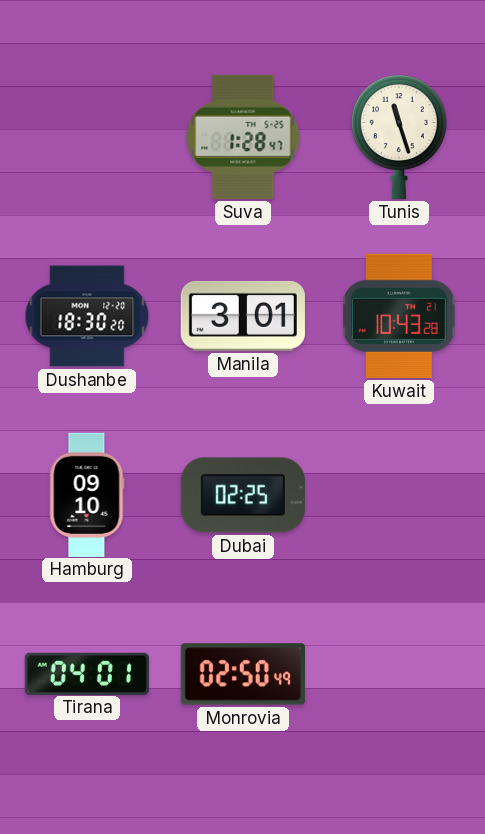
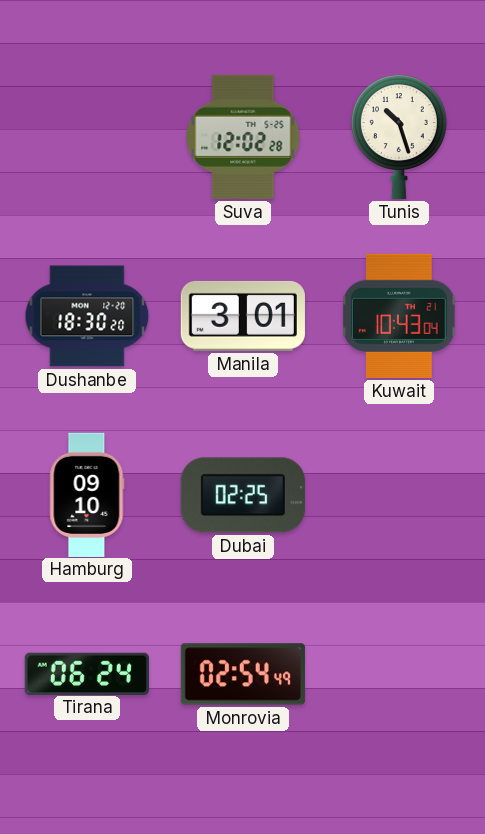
Suva: 1:28 -> 12:02
Tunis: 11:27 -> 10:27
Kuwait: 10:43:28 -> 10:43:04
Tirana: 04:01 -> 06:24
Monrovia: 02:50 -> 02:54
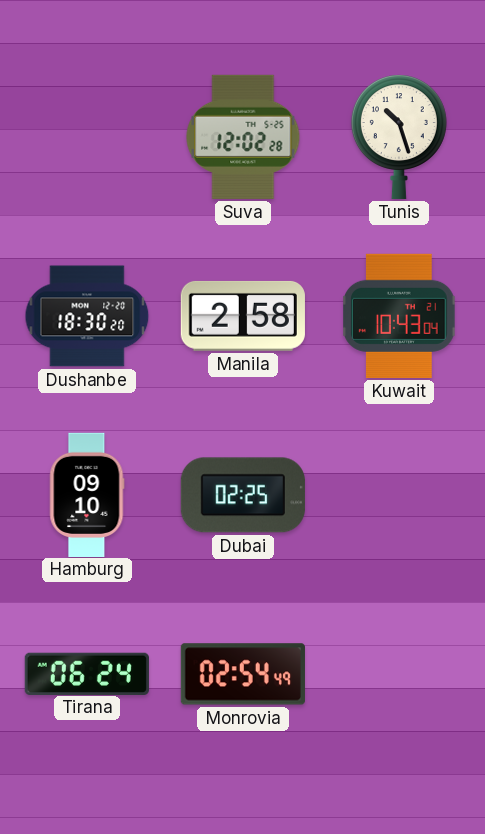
Manila: 3:01 -> 2:58
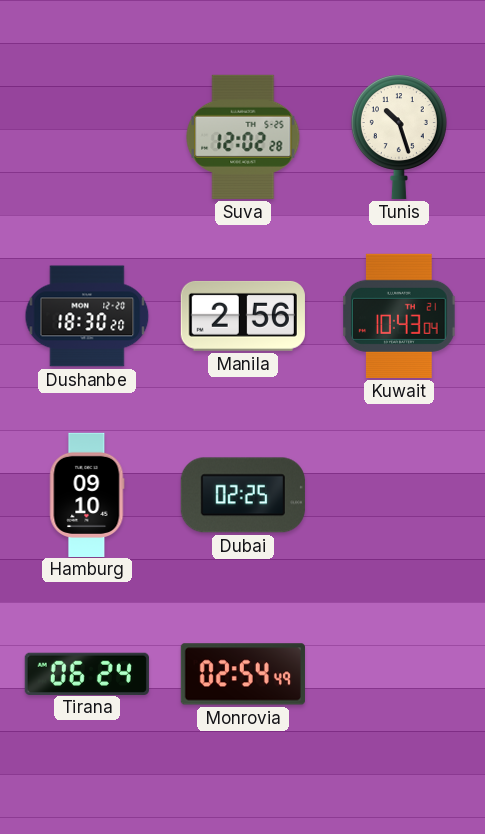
Manila: 2:58 -> 2:56
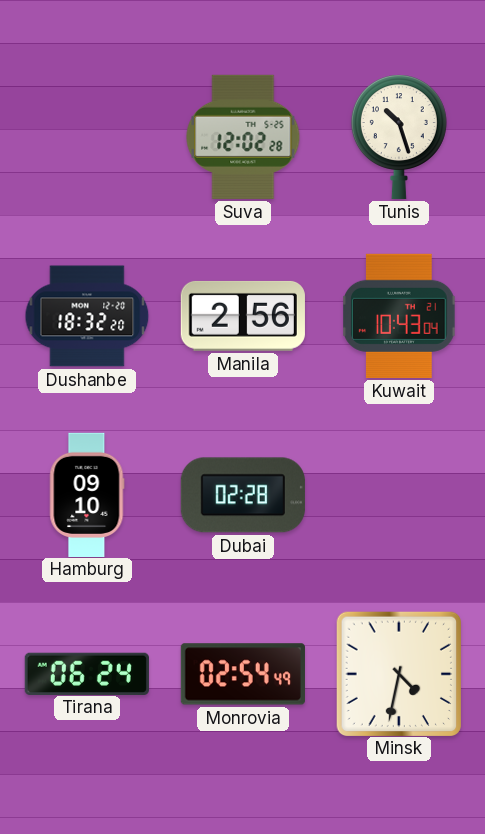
Dushanbe: 18:30 -> 18:32
Dubai: 02:25 -> 02:28
Minsk: none -> 4:32
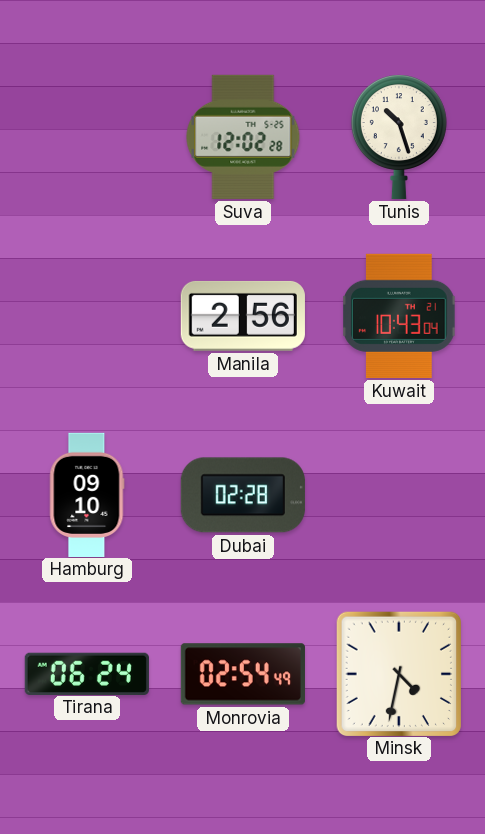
Dushanbe: 18:32 -> none
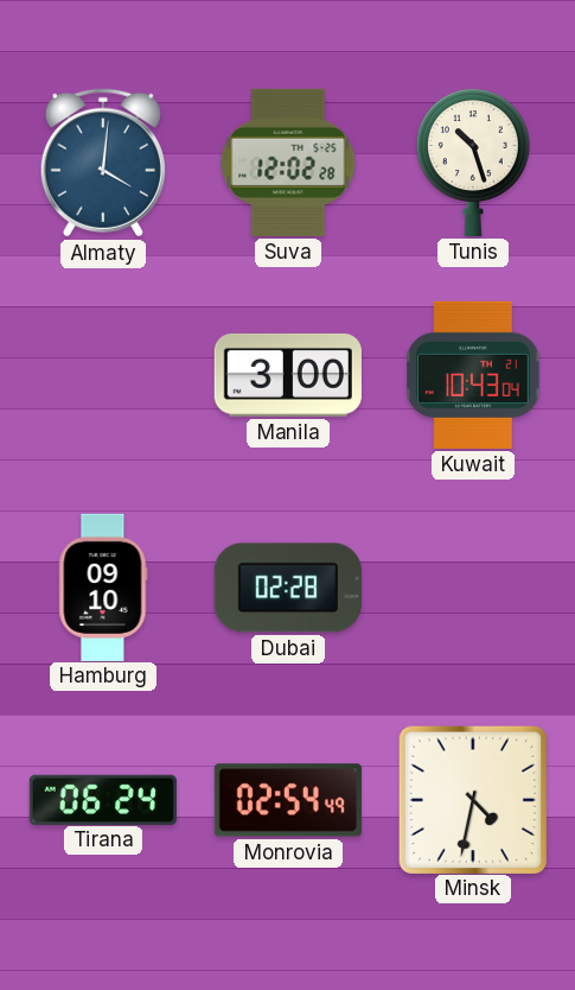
Almaty: none -> 4:01
Manila: 2:56 -> 3:00
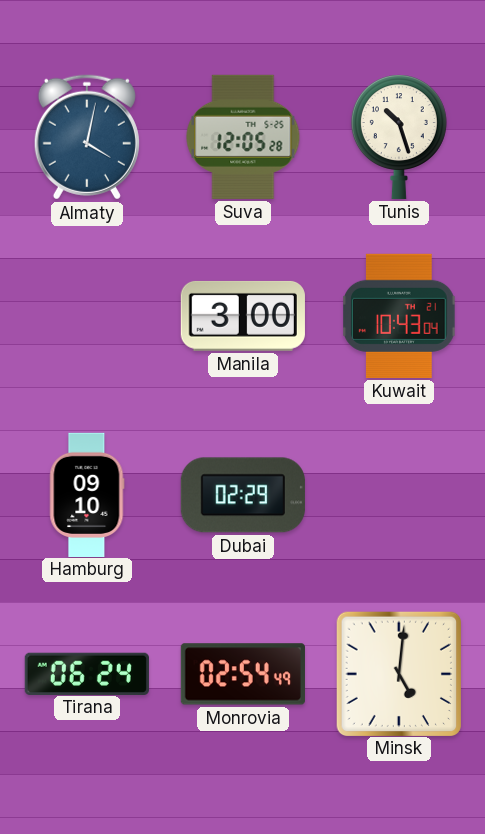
Almaty: 4:01 -> 4:02
Suva: 12:02 -> 12:05
Dubai: 02:28 -> 02:29
Minsk: 4:32 -> 5:01
